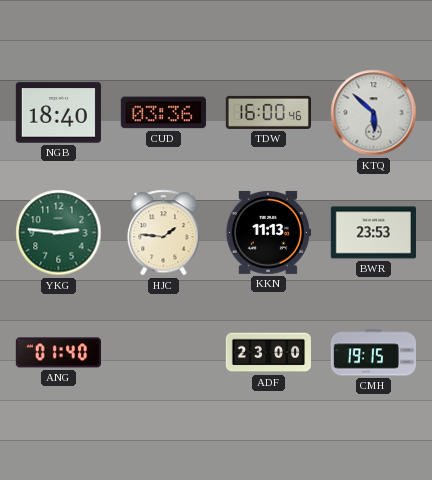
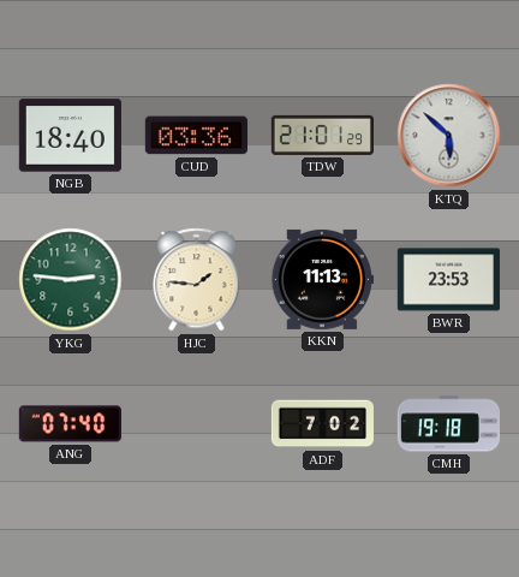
TDW: 16:00 -> 21:01
ANG: 01:40 -> 07:40
ADF: 23:00 -> 7:02
CMH: 19:15 -> 19:18
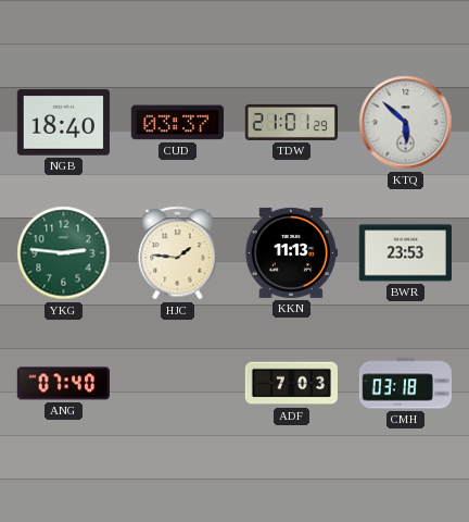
CUD: 03:36 -> 03:37
ADF: 7:02 -> 7:03
CMH: 19:18 -> 03:18
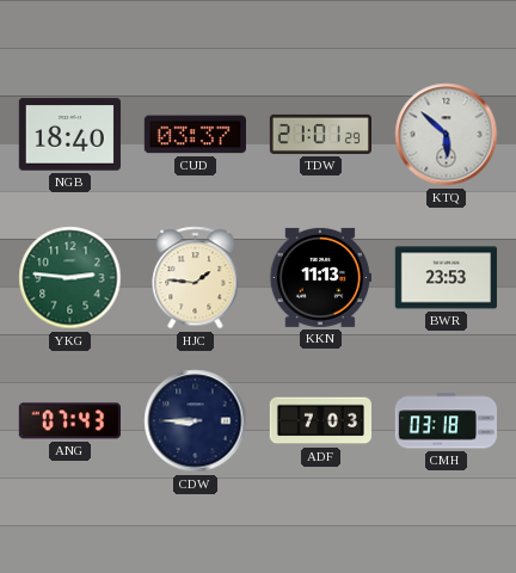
ANG: 07:40 -> 07:43
CDW: none -> 8:45
